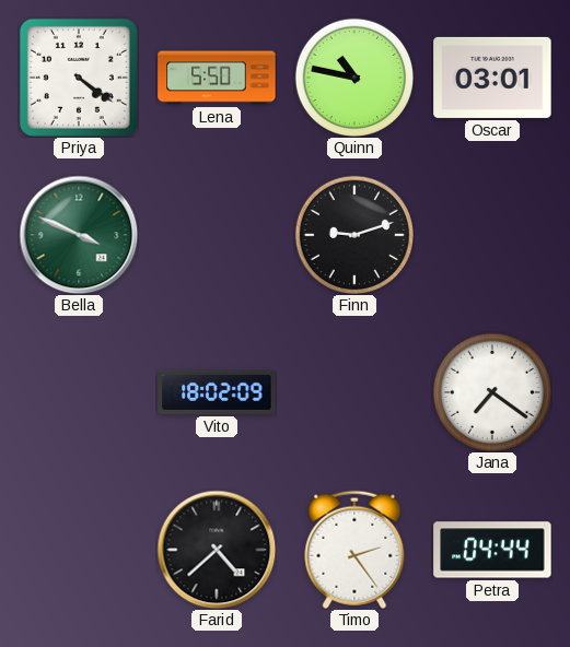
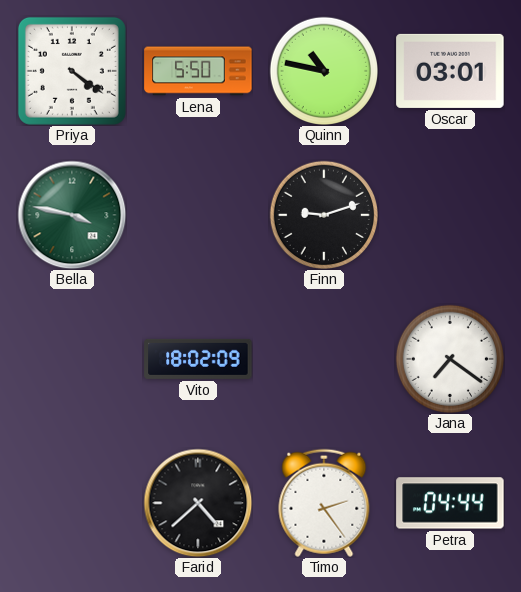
Bella: 3:49 -> 3:47
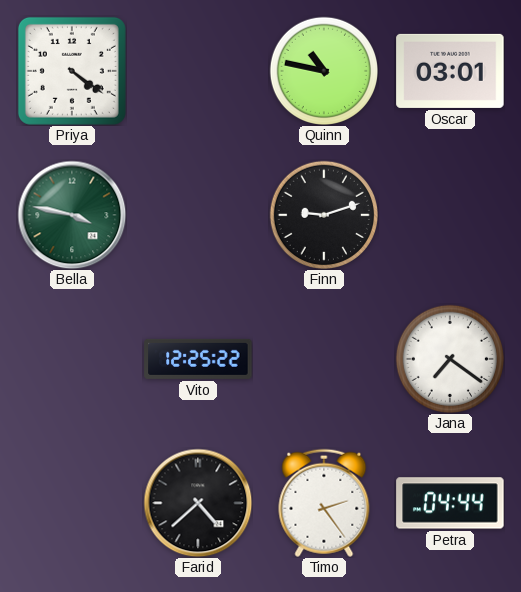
Lena: 5:50 -> none
Vito: 18:02 -> 12:25
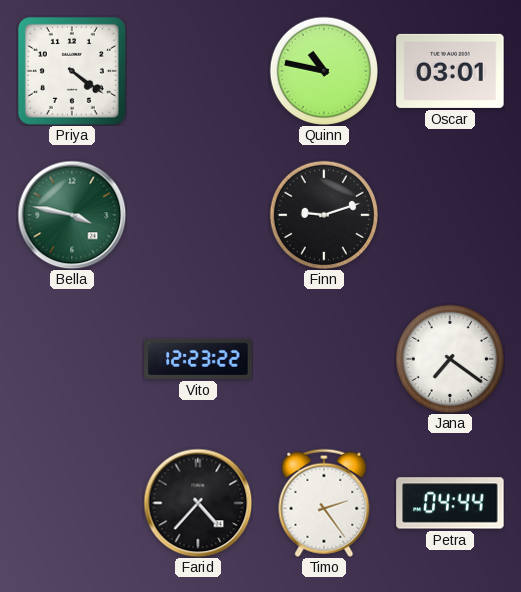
Vito: 12:25 -> 12:23
Farid: 4:38 -> 4:37
